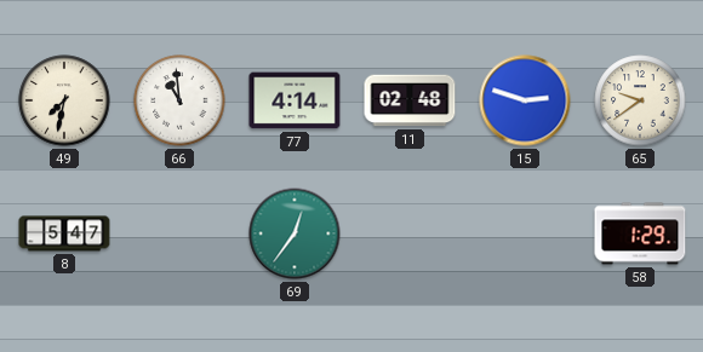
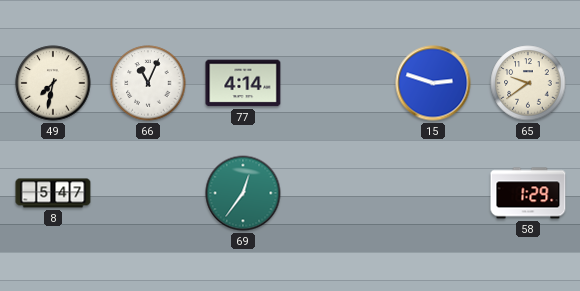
66: 10:59 -> 11:04
11: 02:48 -> none
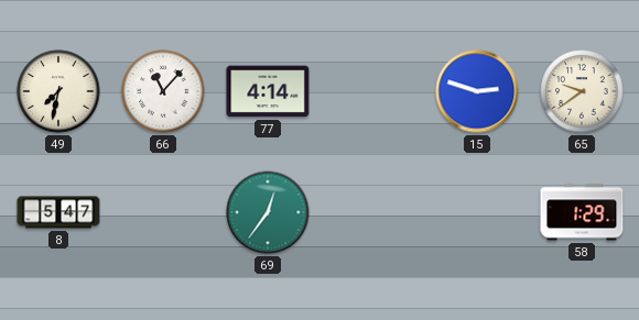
66: 11:04 -> 11:07
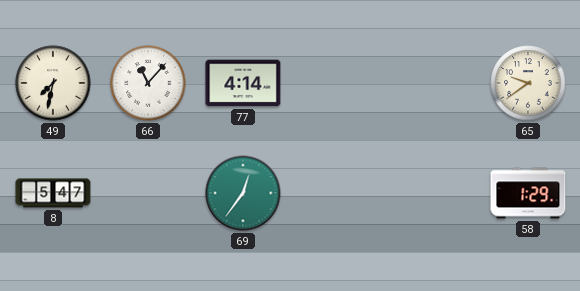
15: 2:48 -> none
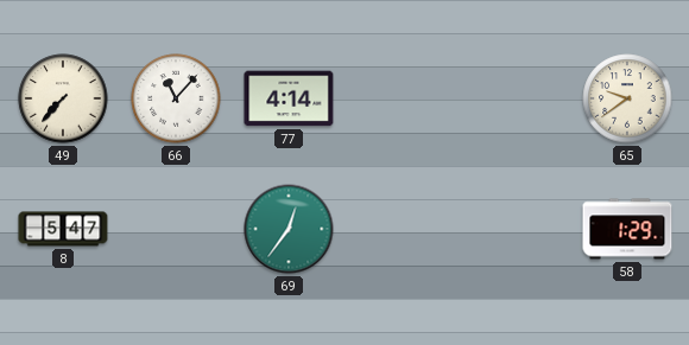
49: 7:32 -> 7:37
